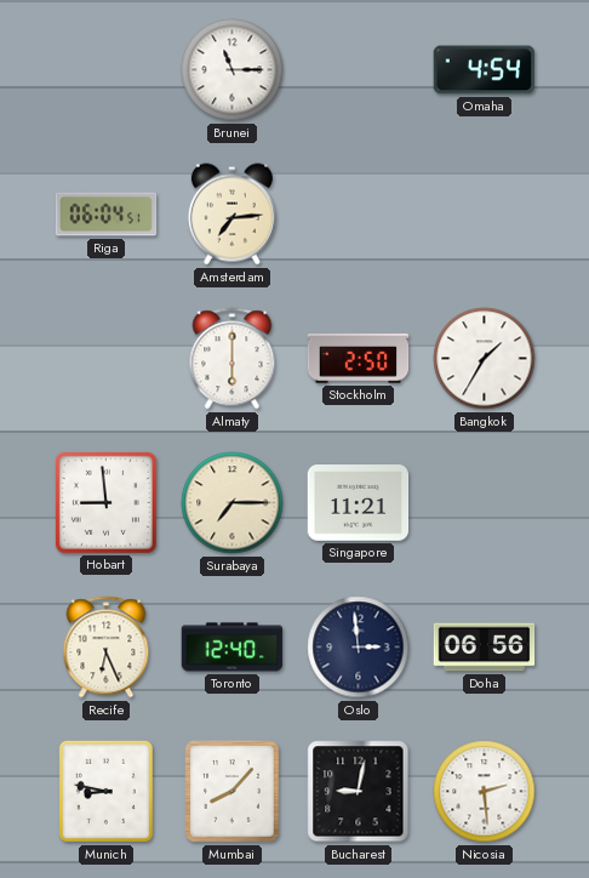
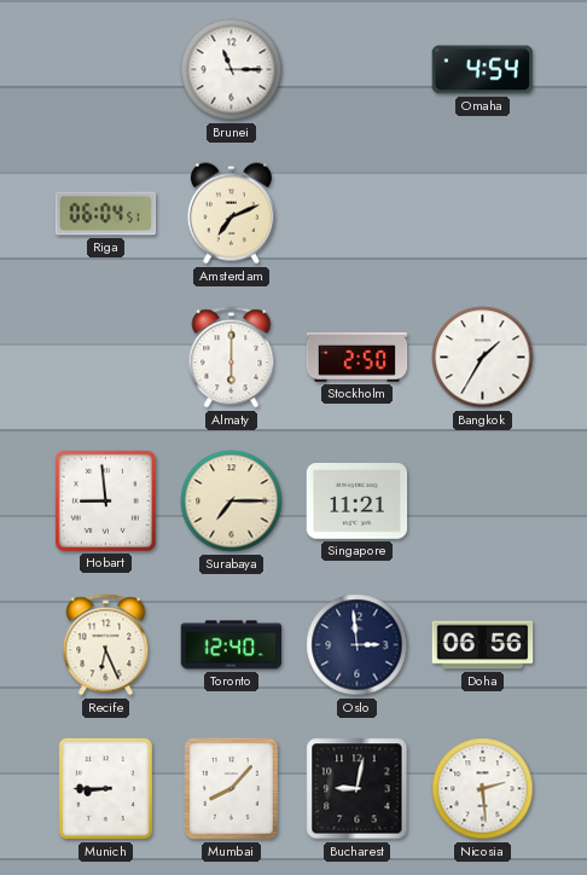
Amsterdam: 7:14 -> 7:11
Munich: 8:47 -> 8:45
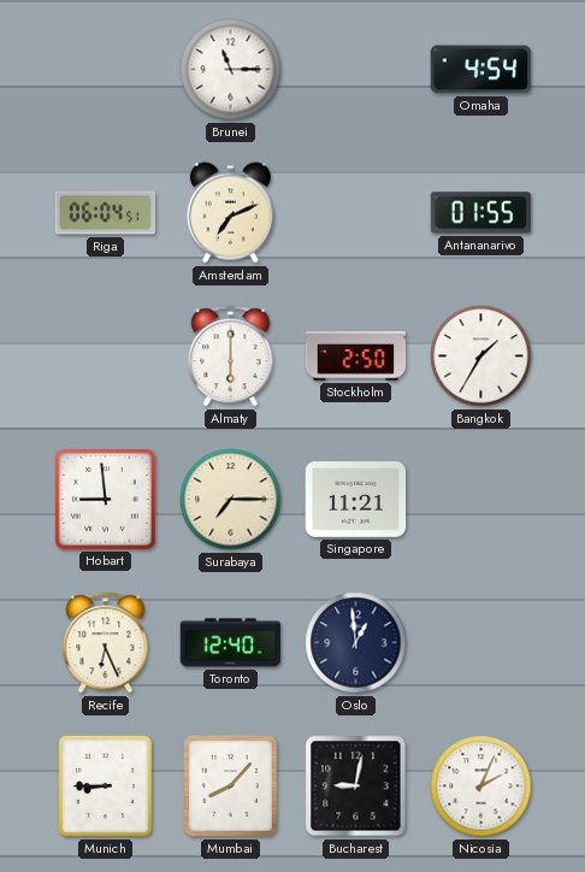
Antananarivo: none -> 01:55
Oslo: 2:59 -> 12:59
Doha: 06:56 -> none
Nicosia: 2:29 -> 2:04
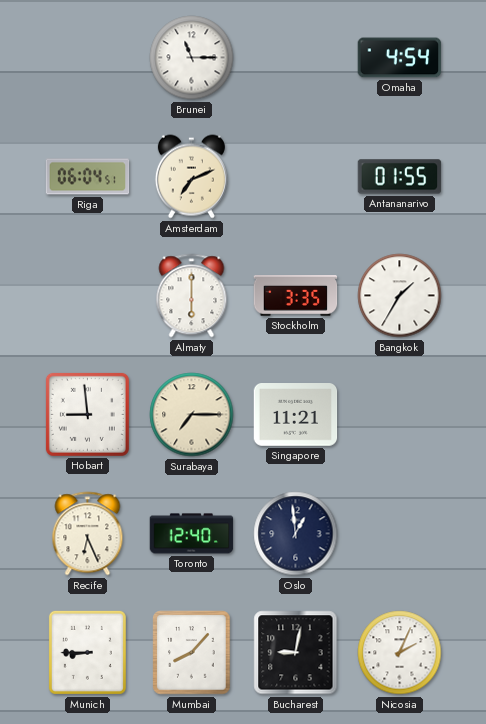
Stockholm: 2:50 -> 3:35
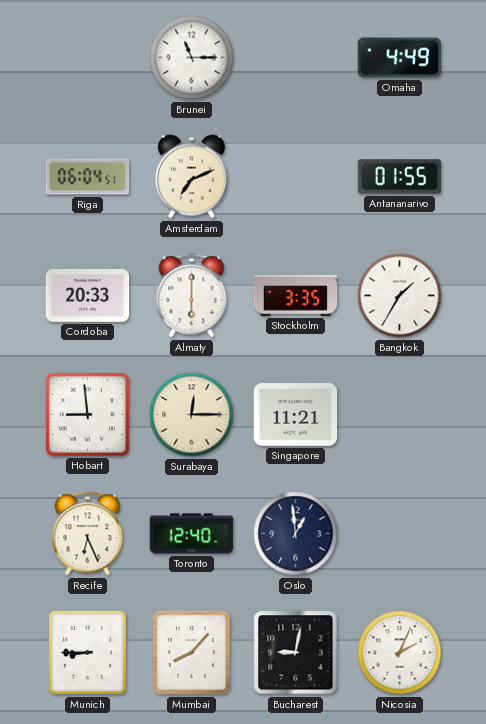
Omaha: 4:54 -> 4:49
Cordoba: none -> 20:33
Surabaya: 7:15 -> 12:15
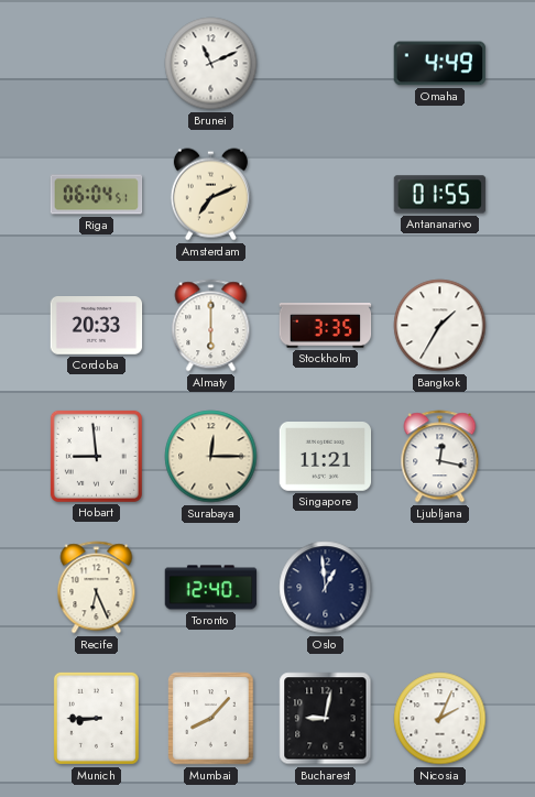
Brunei: 11:15 -> 11:11
Ljubljana: none -> 12:17
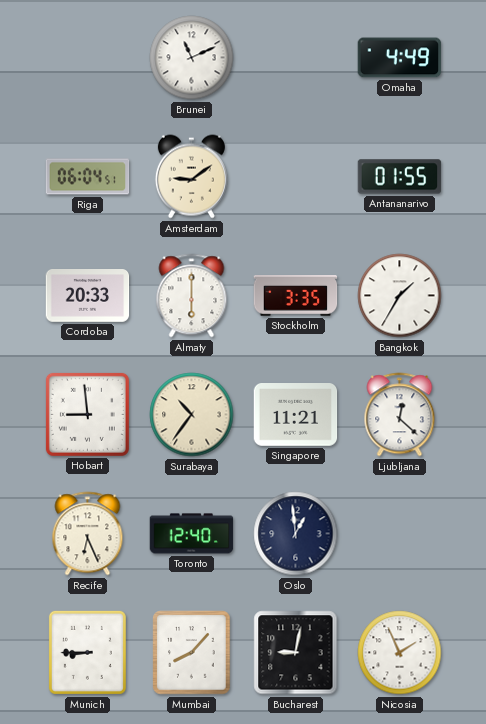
Amsterdam: 7:11 -> 9:09
Surabaya: 12:15 -> 10:36
Ljubljana: 12:17 -> 12:22
Nicosia: 2:04 -> 1:56
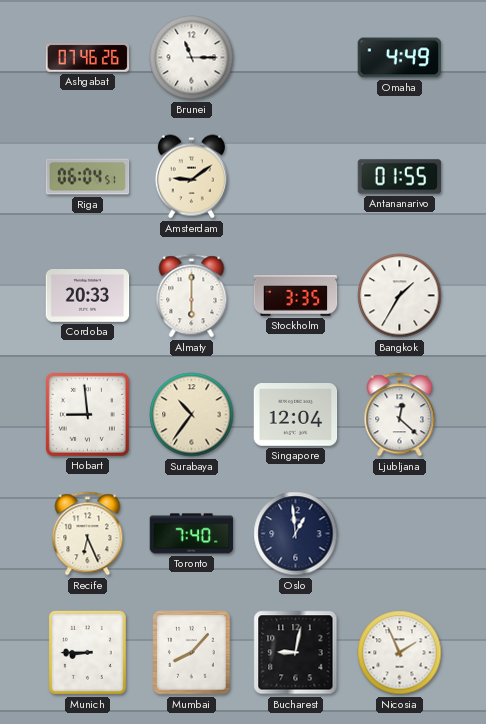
Ashgabat: none -> 07:46
Brunei: 11:11 -> 11:15
Singapore: 11:21 -> 12:04
Toronto: 12:40 -> 7:40
